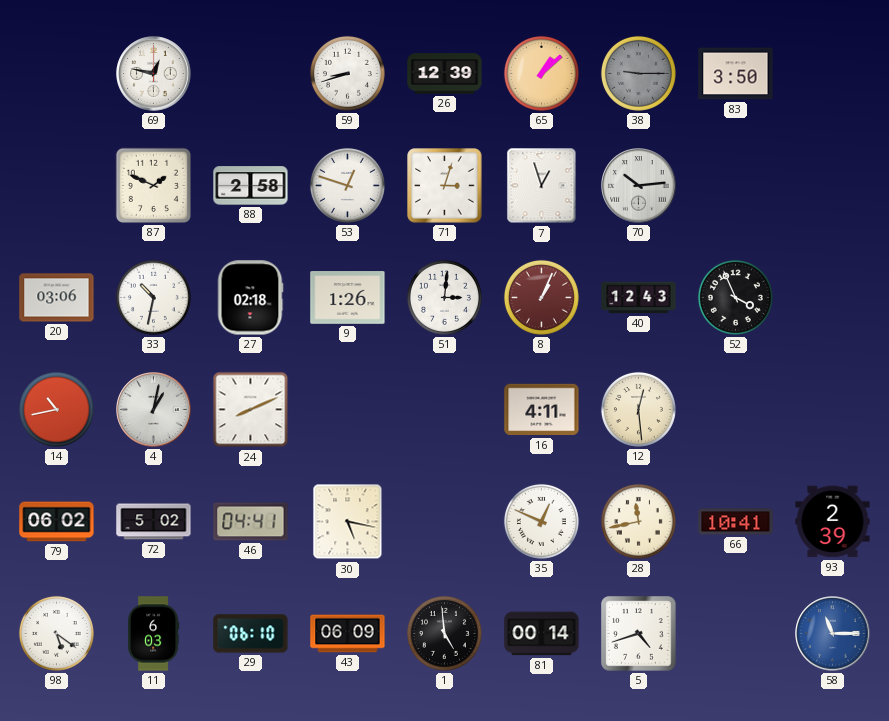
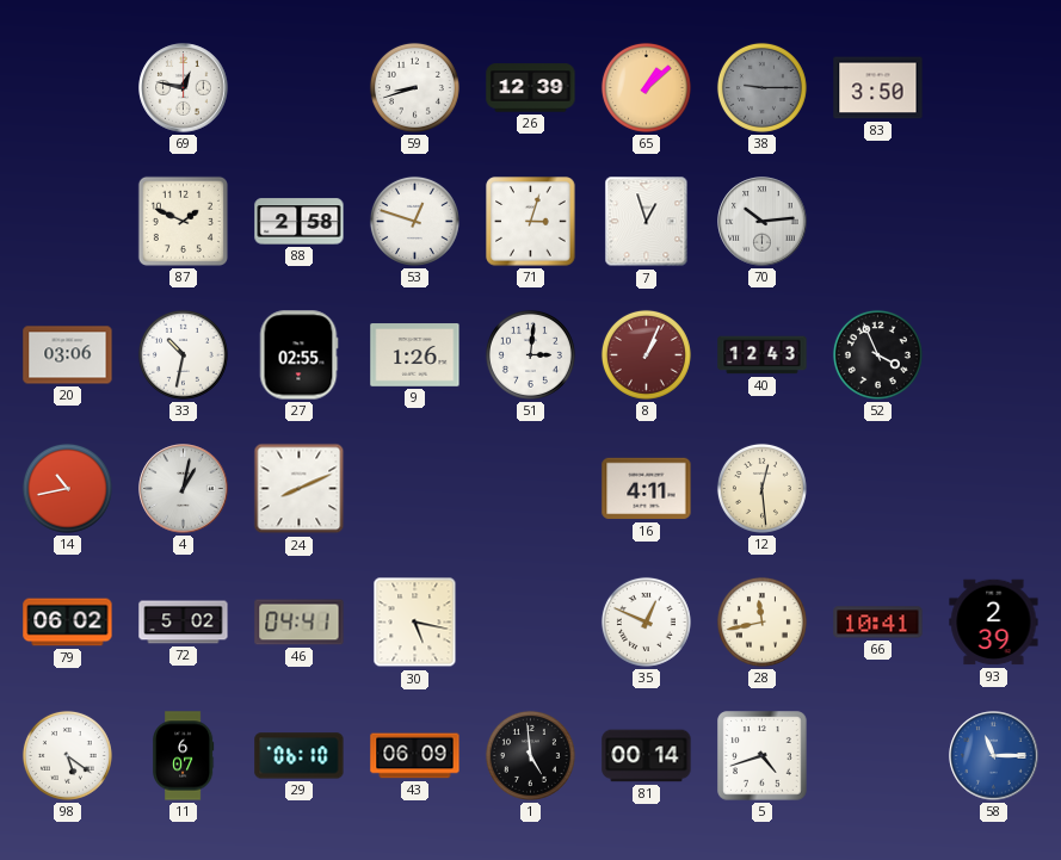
27: 02:18 -> 02:55
11: 6:03 -> 6:07
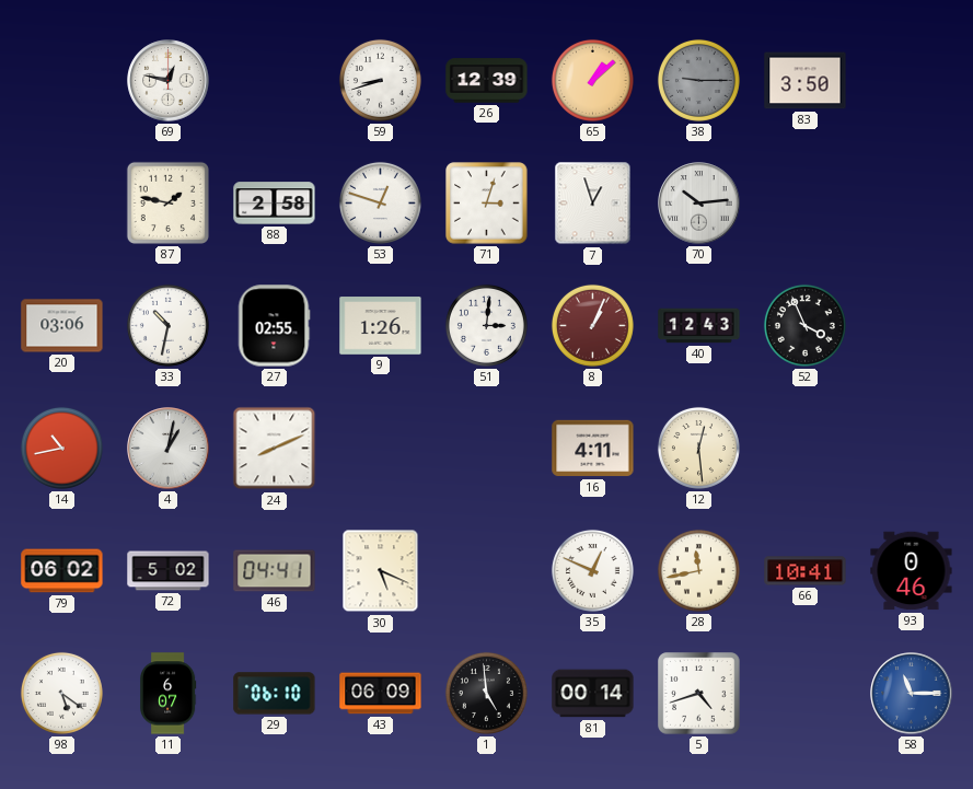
87: 1:49 -> 1:47
30: 5:17 -> 5:19
93: 2:39 -> 0:46
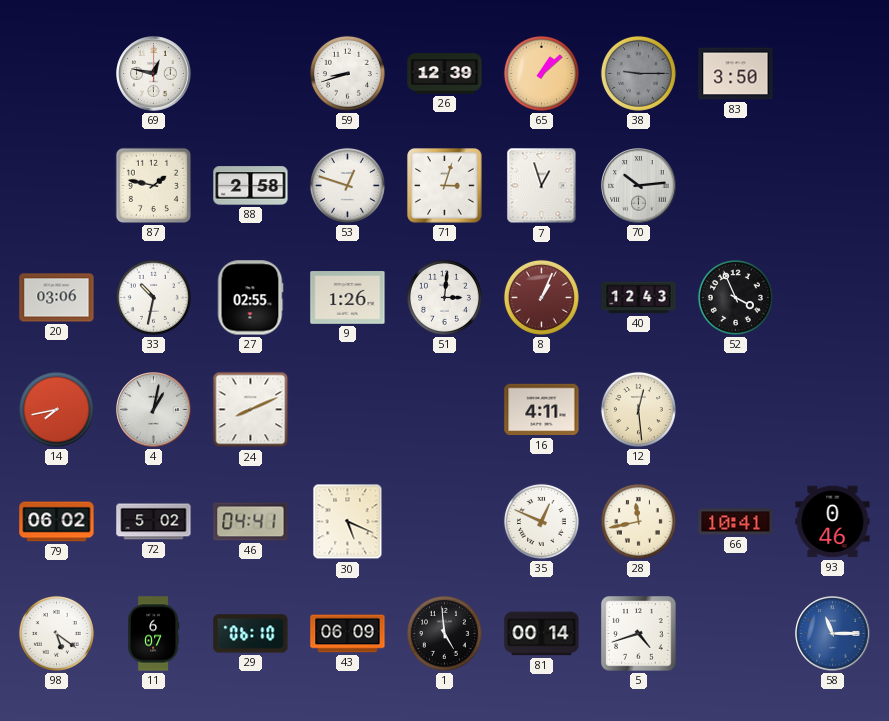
14: 10:43 -> 7:43
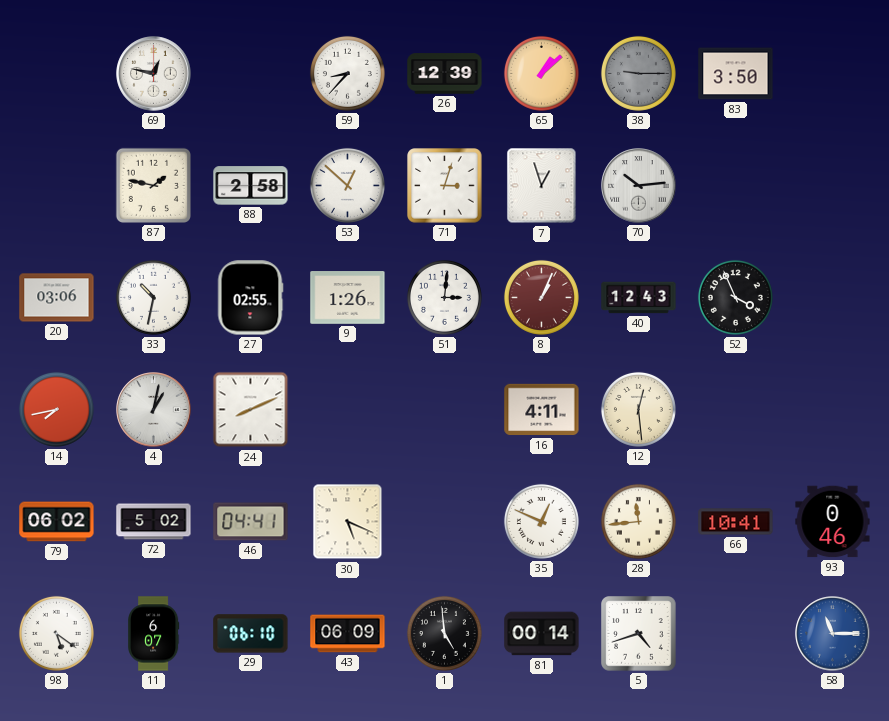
59: 8:42 -> 8:37
53: 12:48 -> 12:52
28: 11:43 -> 11:44
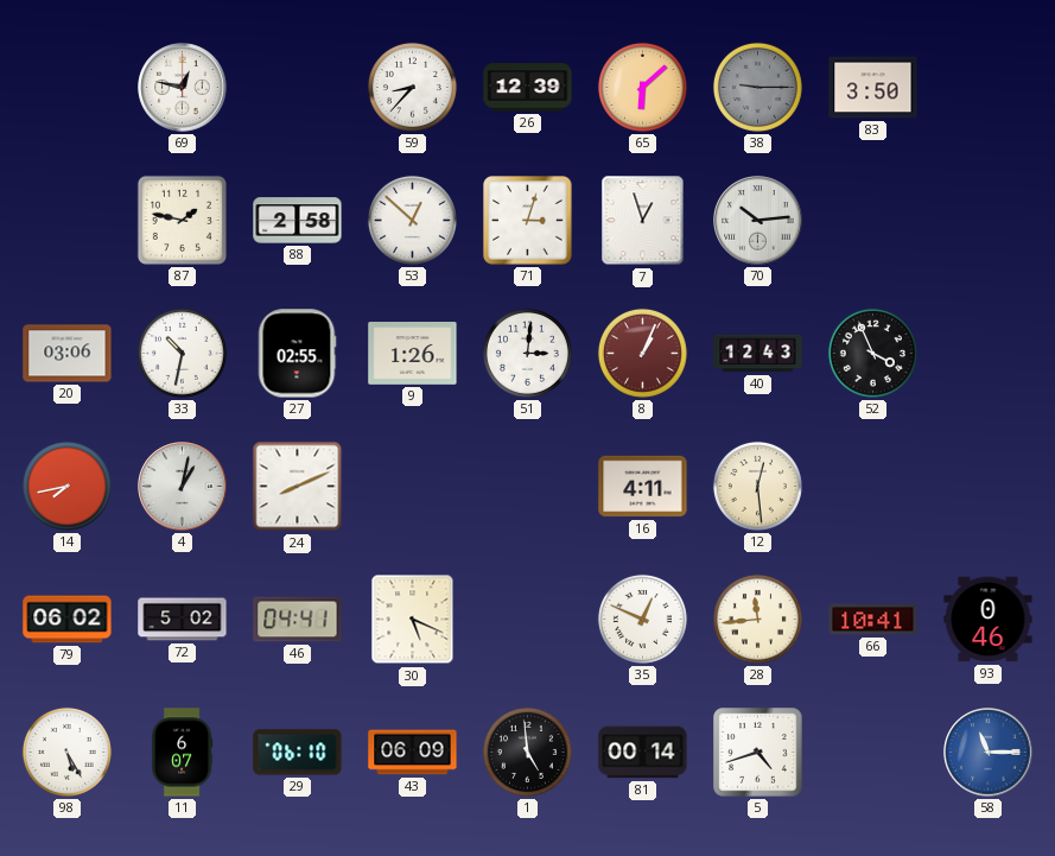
65: 1:08 -> 6:08
98: 5:21 -> 5:25
